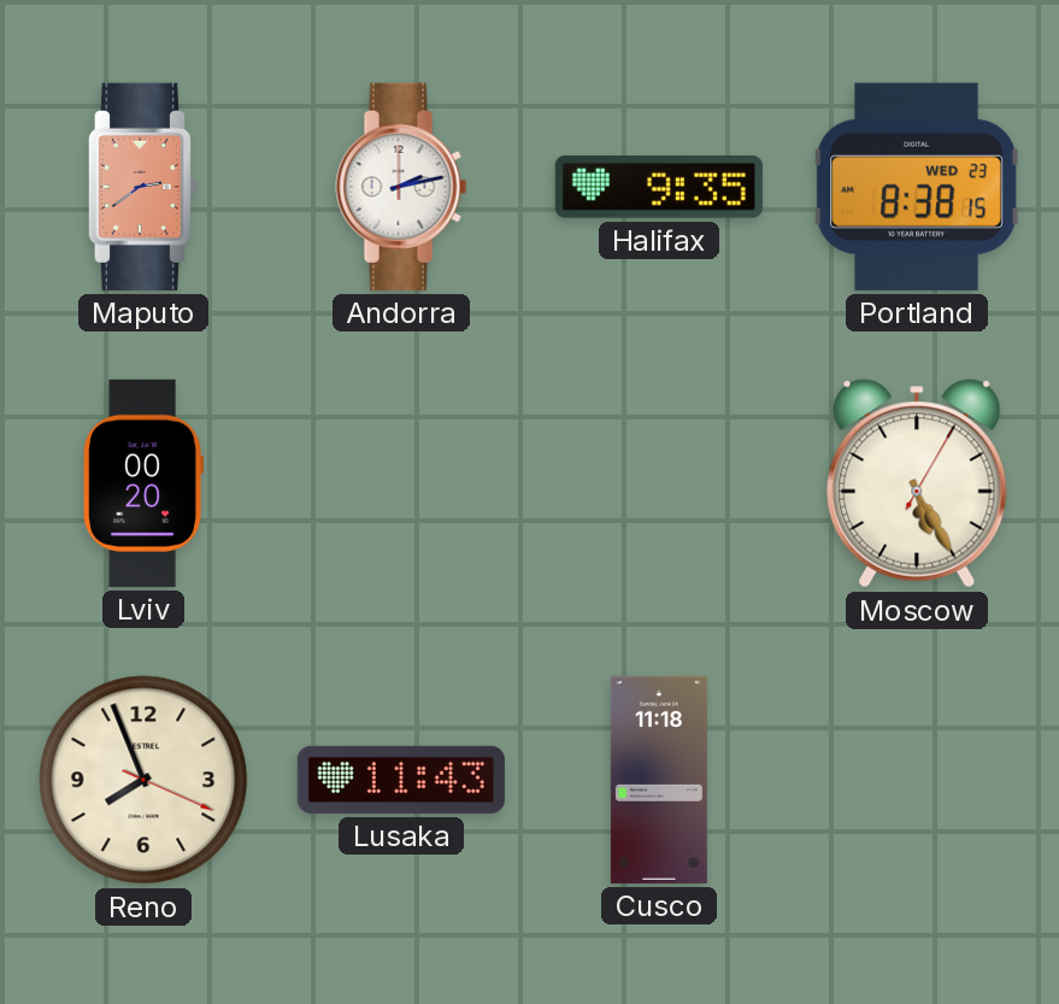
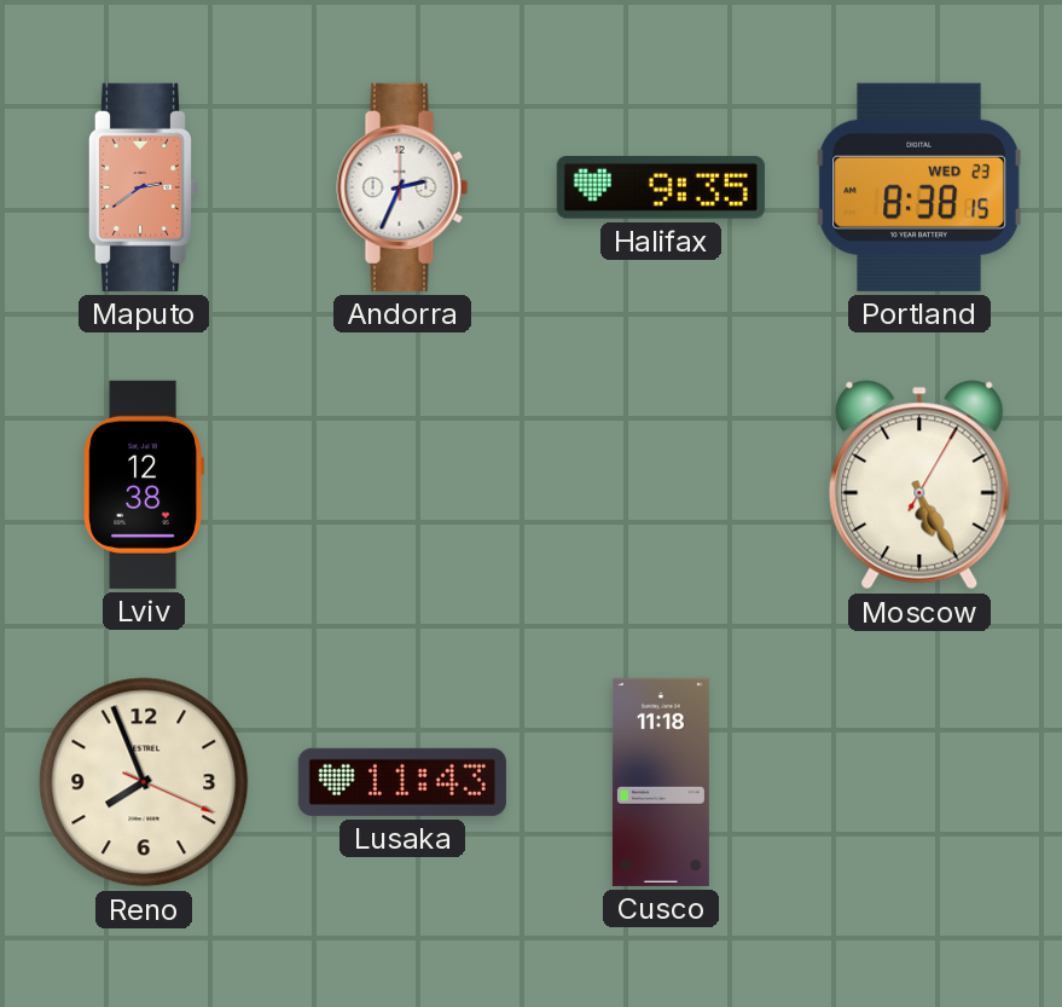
Andorra: 2:13 -> 2:34
Lviv: 00:20 -> 12:38
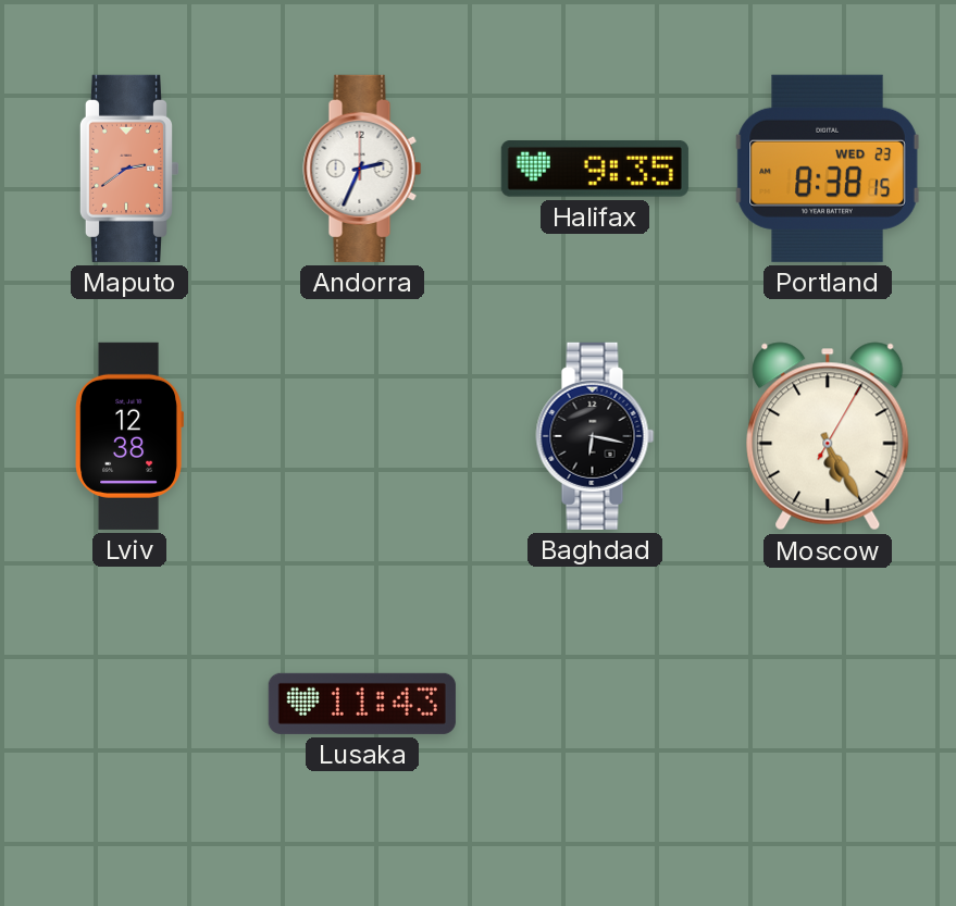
Baghdad: none -> 6:17
Reno: 7:56 -> none
Cusco: 11:18 -> none
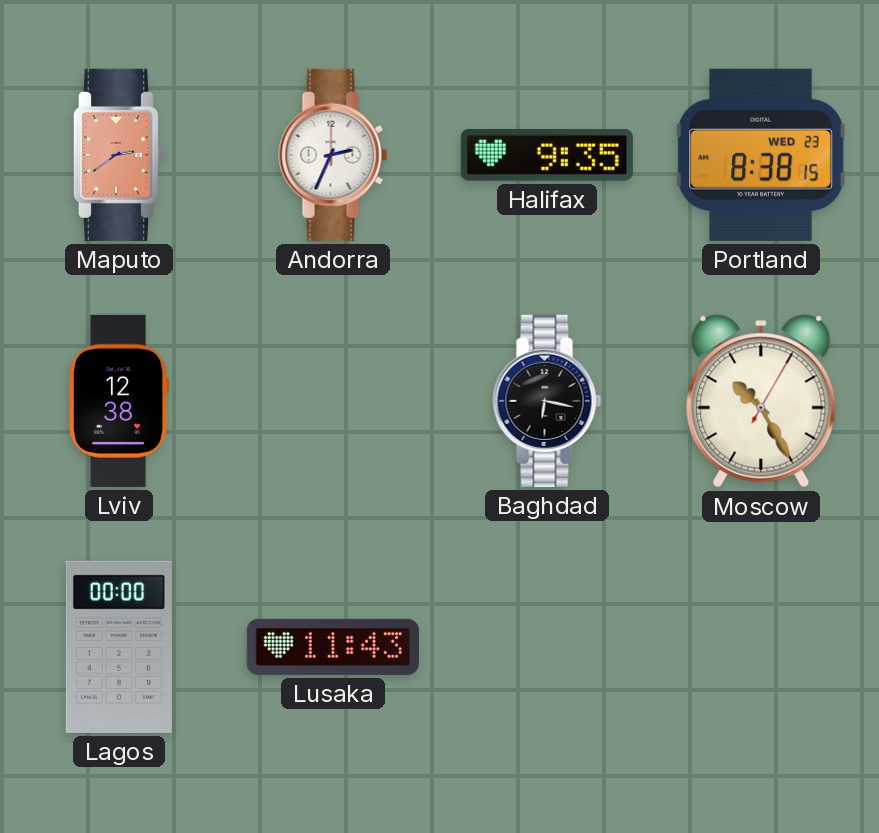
Moscow: 5:25 -> 10:25
Lagos: none -> 00:00
